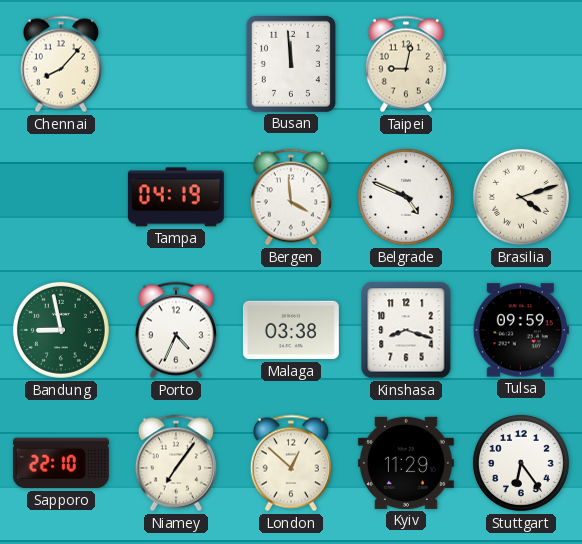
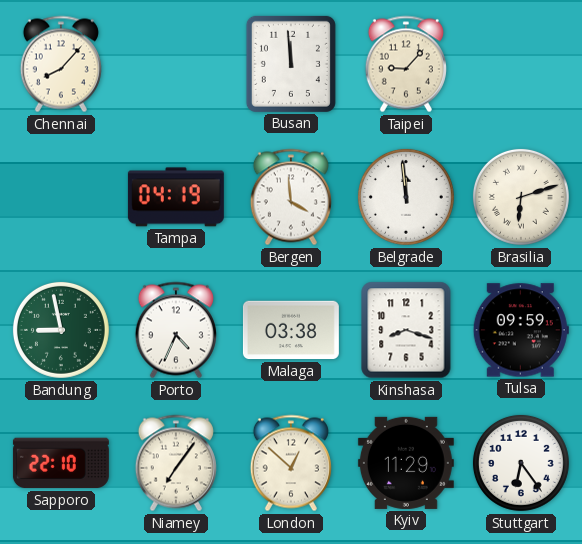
Taipei: 9:02 -> 9:07
Belgrade: 4:49 -> 11:59
Brasilia: 4:12 -> 6:12
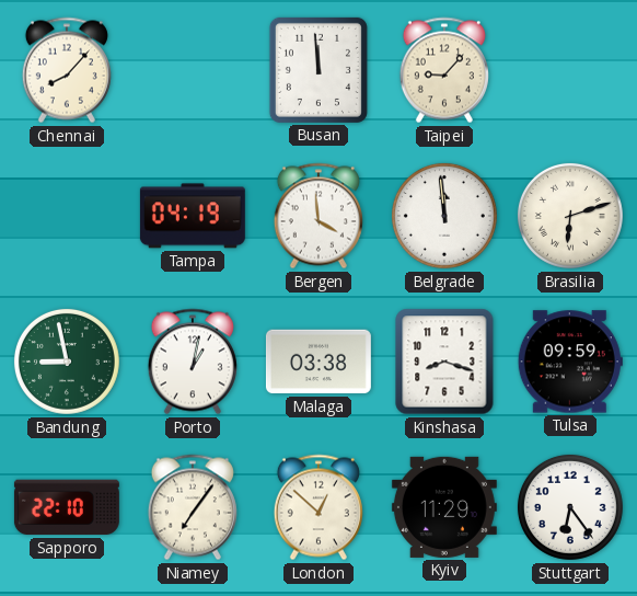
Porto: 4:34 -> 1:02
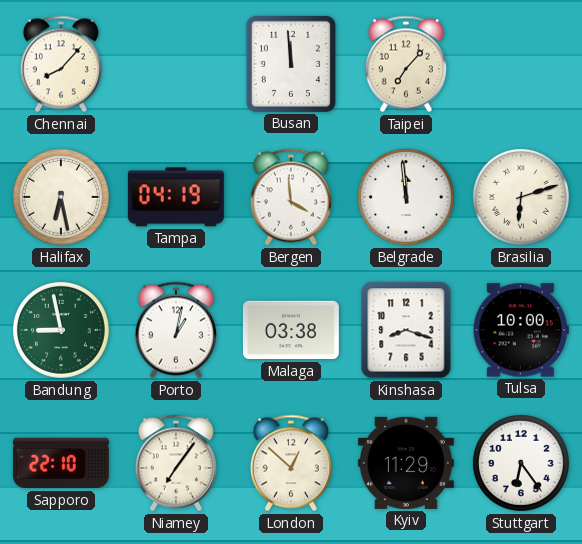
Taipei: 9:07 -> 7:07
Halifax: none -> 6:28
Tulsa: 09:59 -> 10:00
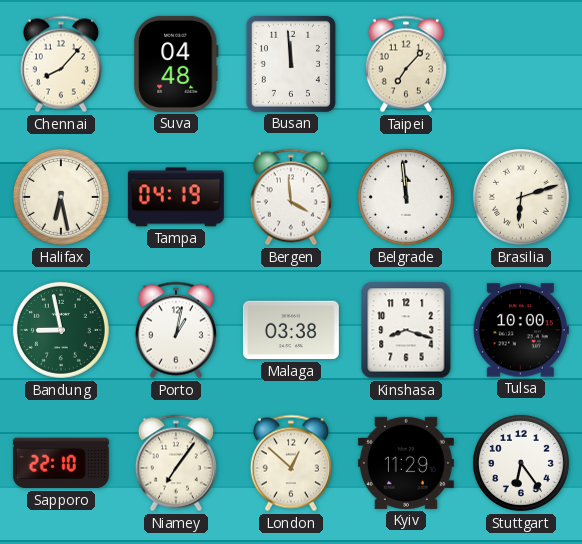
Suva: none -> 04:48
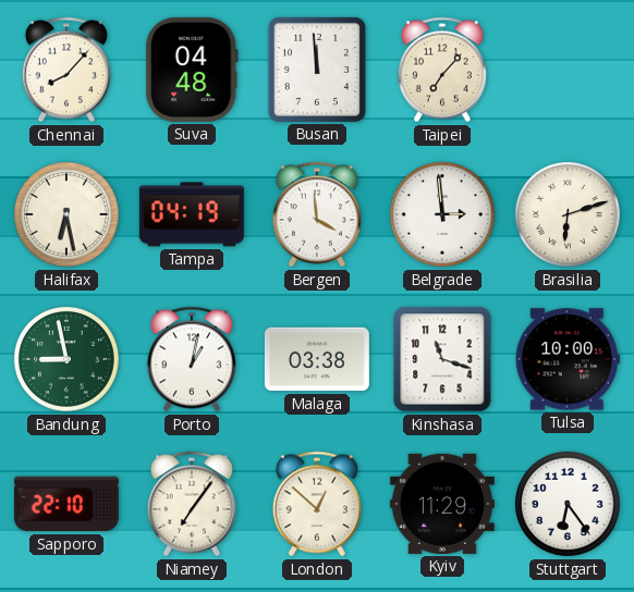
Belgrade: 11:59 -> 2:59
Kinshasa: 8:18 -> 11:18
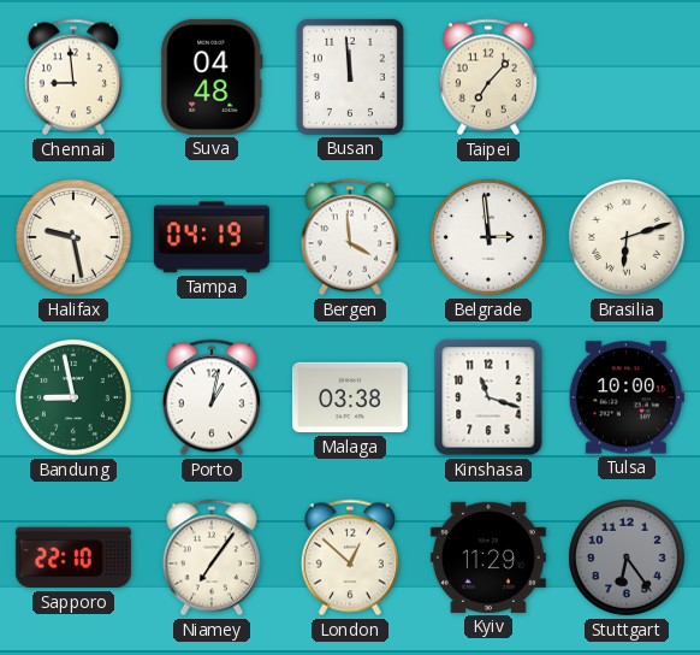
Chennai: 8:07 -> 8:59
Halifax: 6:28 -> 9:28
Stuttgart dial: white -> grey
